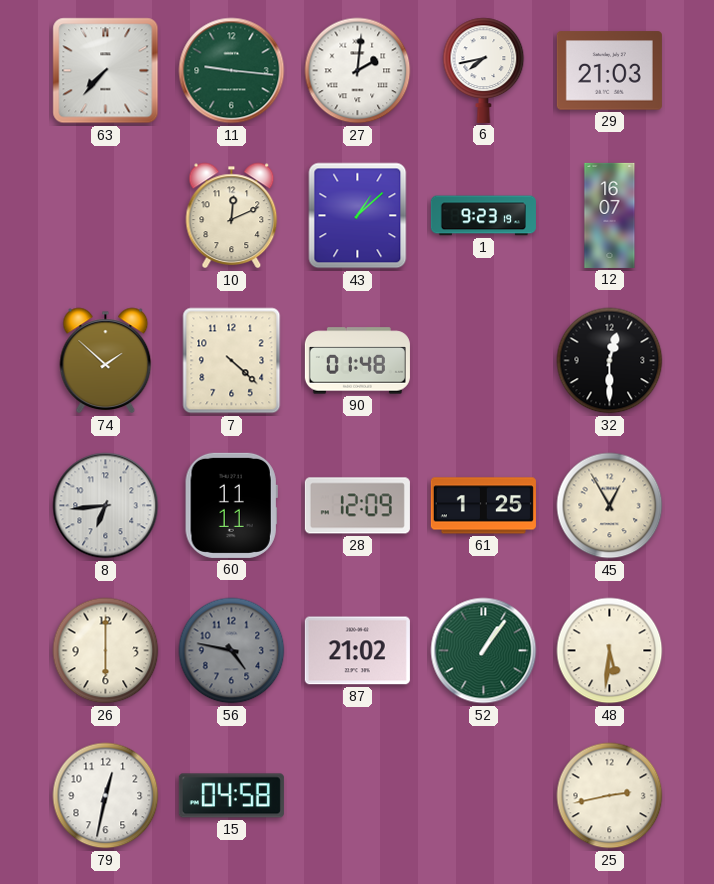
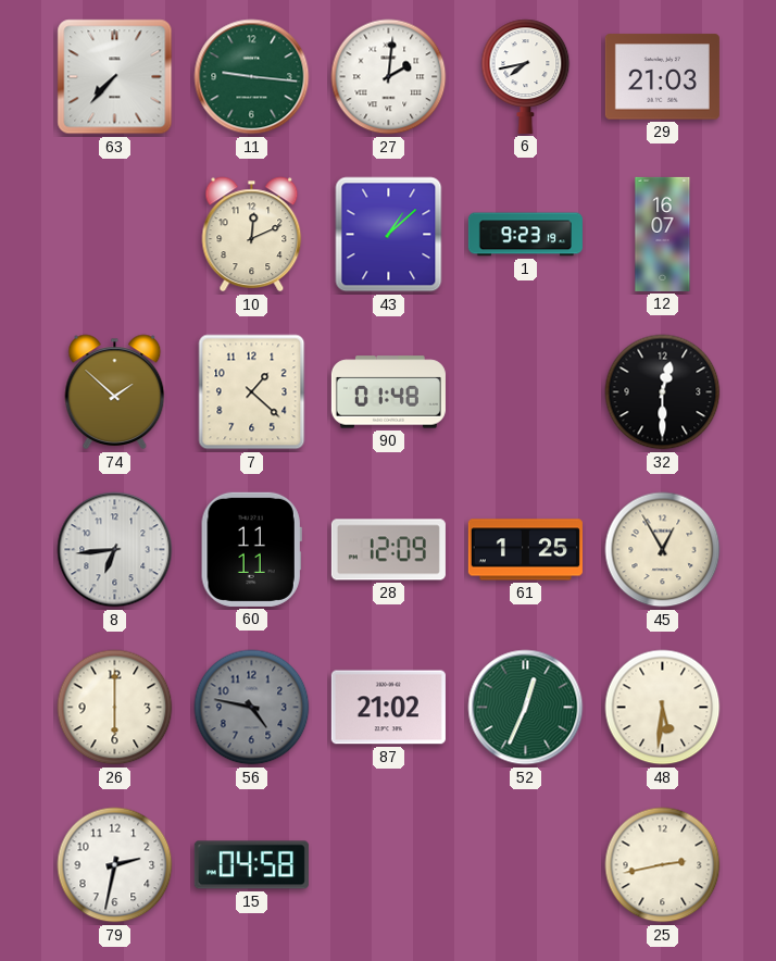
7: 4:22 -> 1:22
52: 1:06 -> 12:34
79: 12:32 -> 2:32
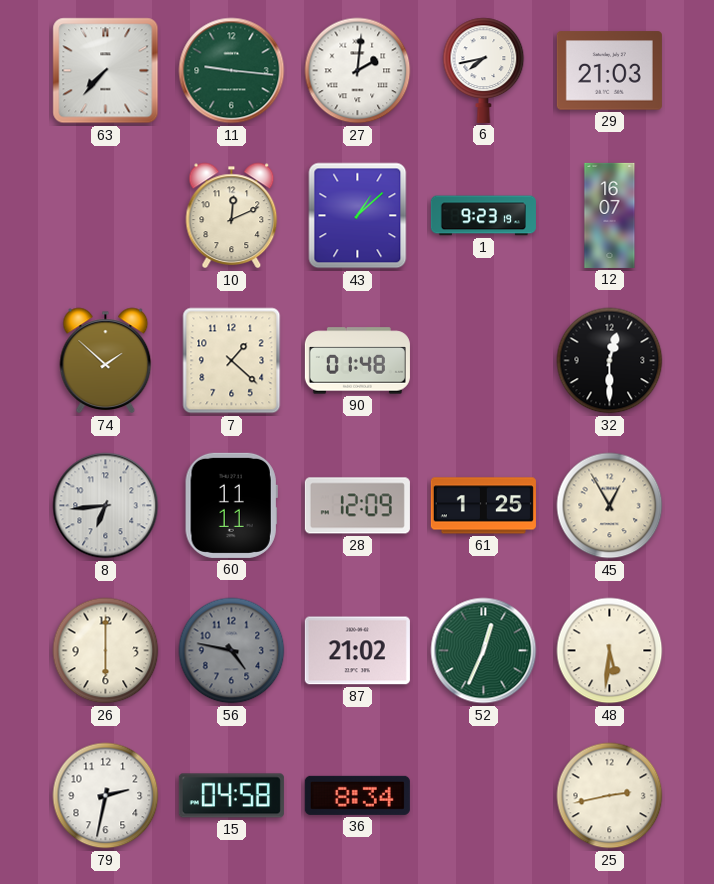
36: none -> 8:34
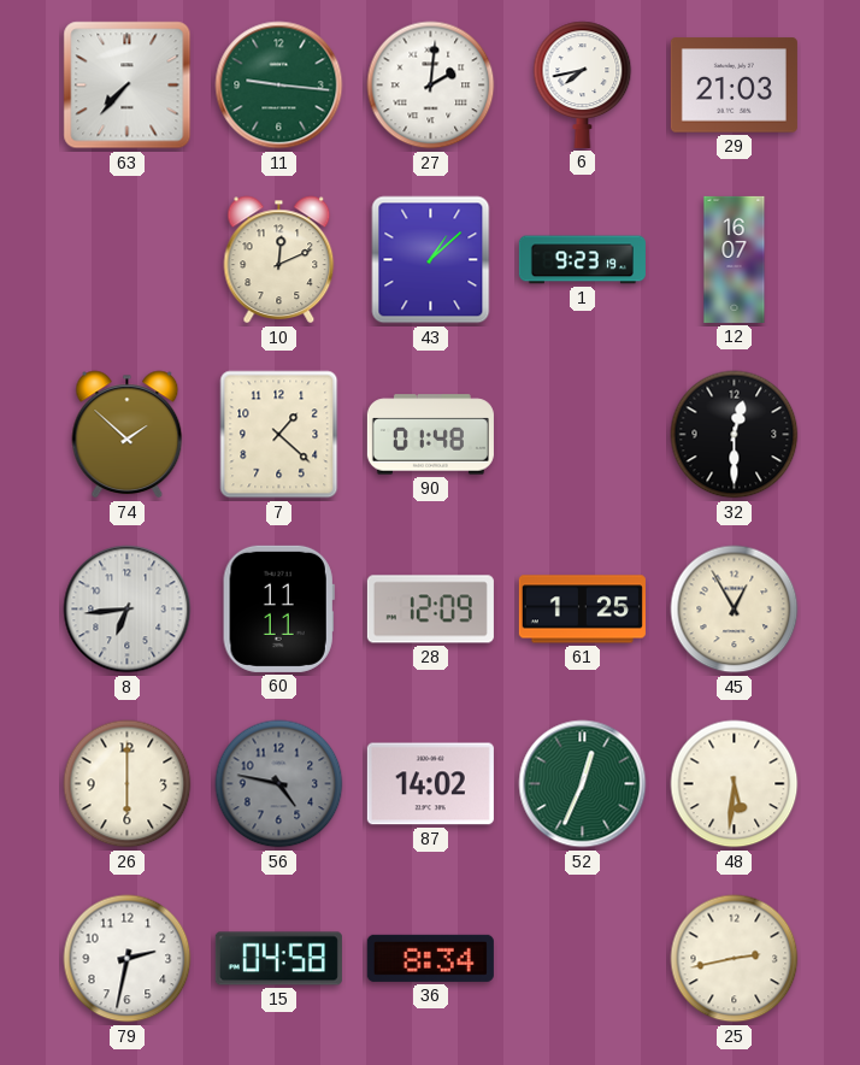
87: 21:02 -> 14:02
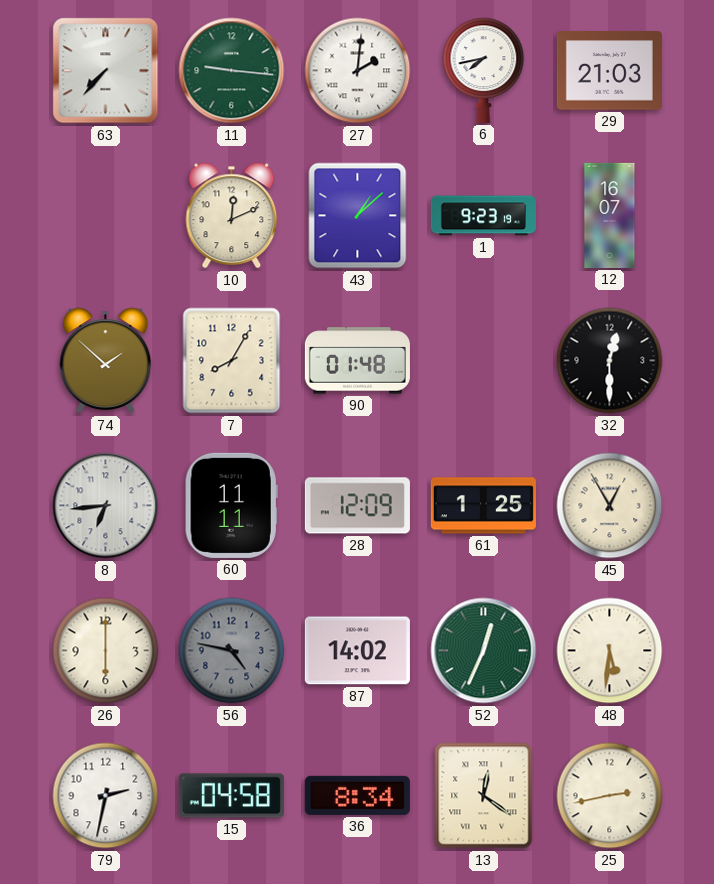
7: 1:22 -> 8:05
13: none -> 12:21
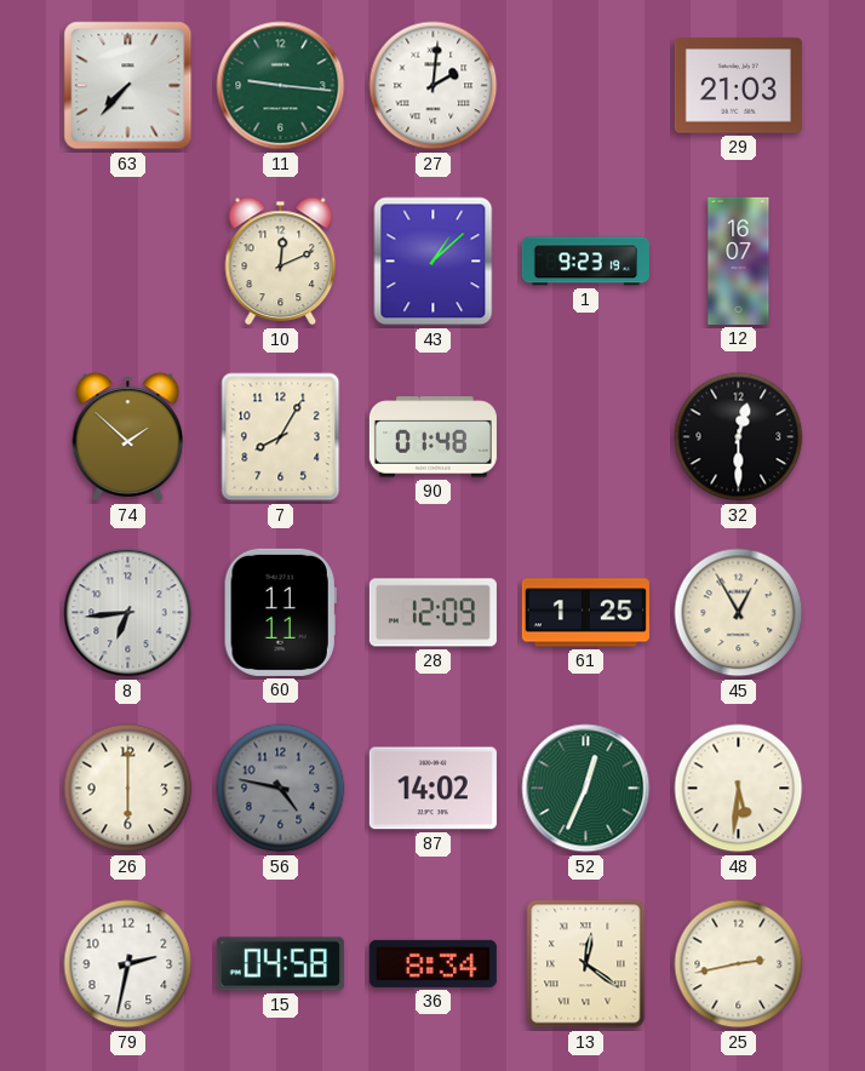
6: 7:43 -> none
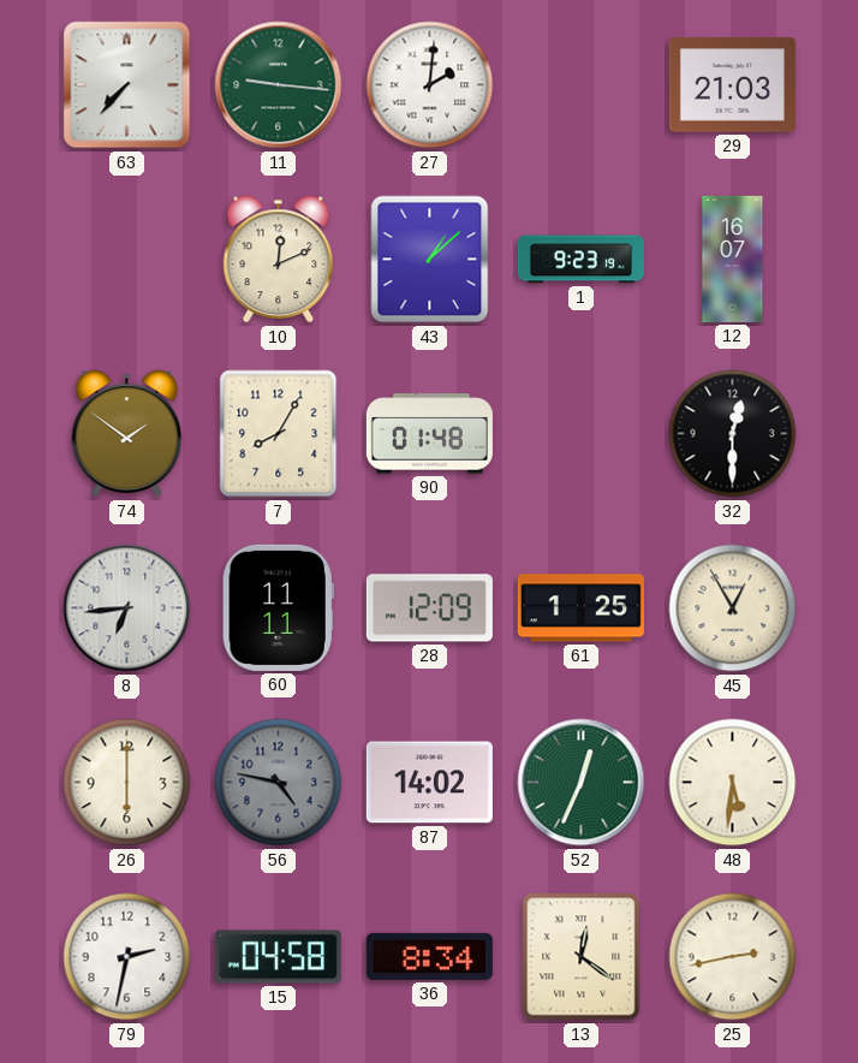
74: 1:52 -> 1:51
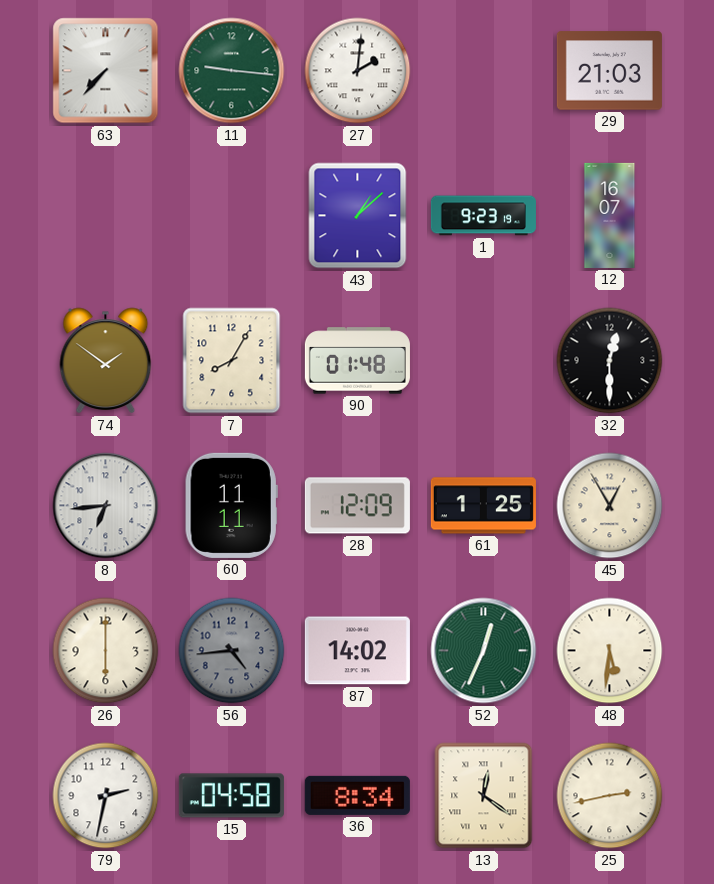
10: 12:11 -> none
56: 4:47 -> 4:44
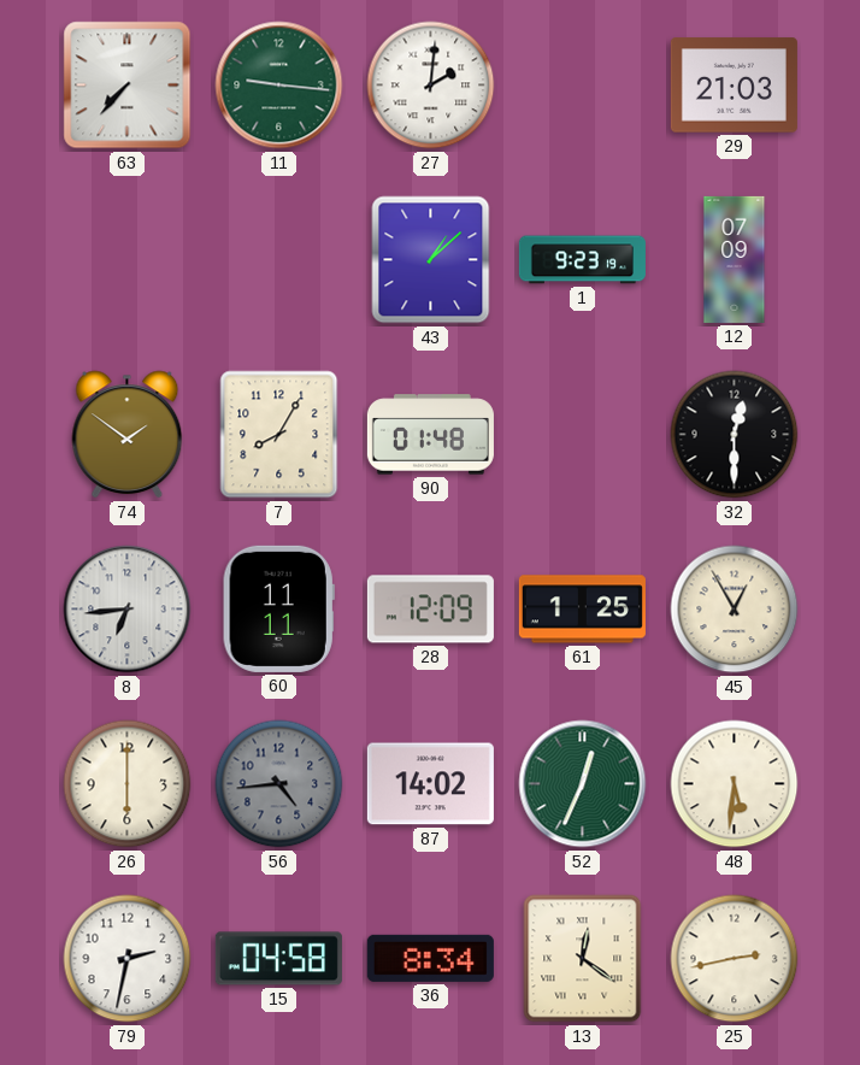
12: 16:07 -> 07:09
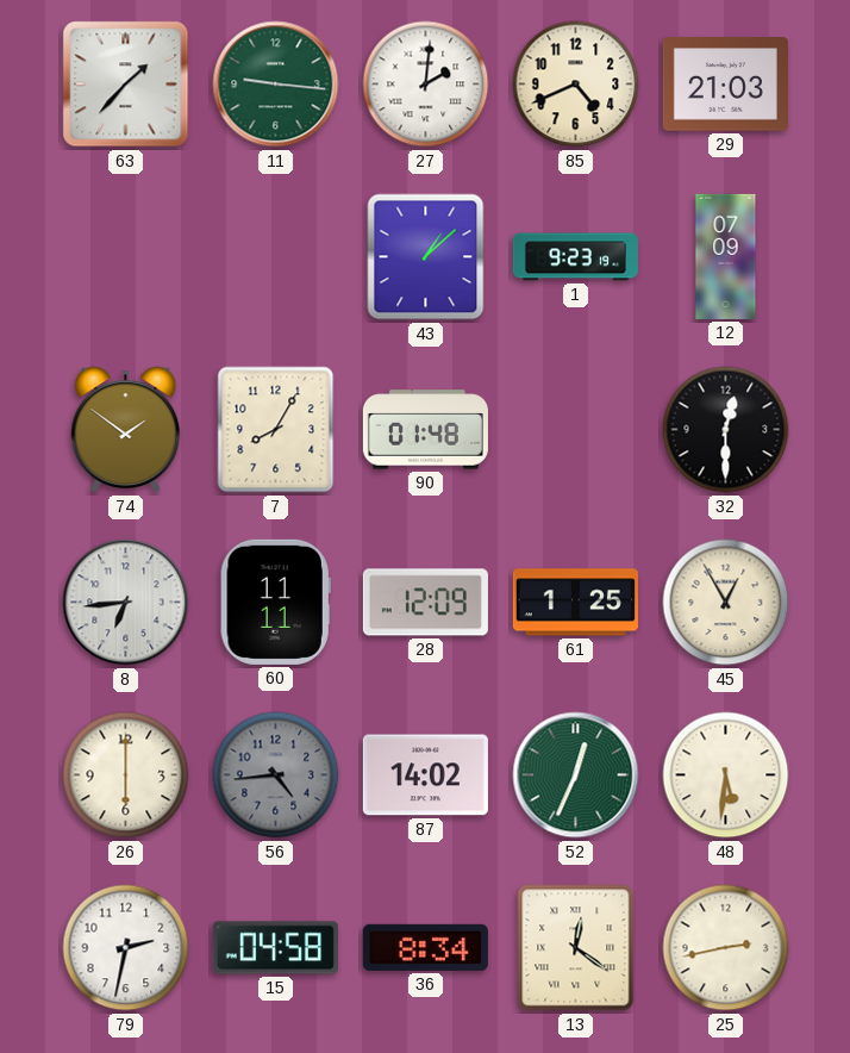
63: 7:37 -> 1:37
85: none -> 4:41
